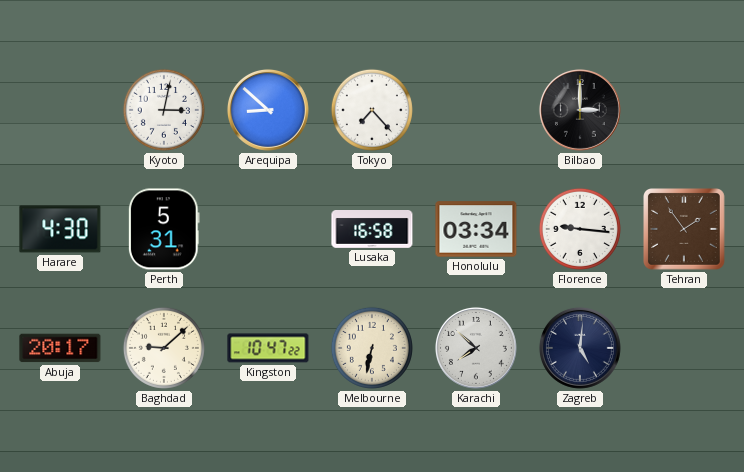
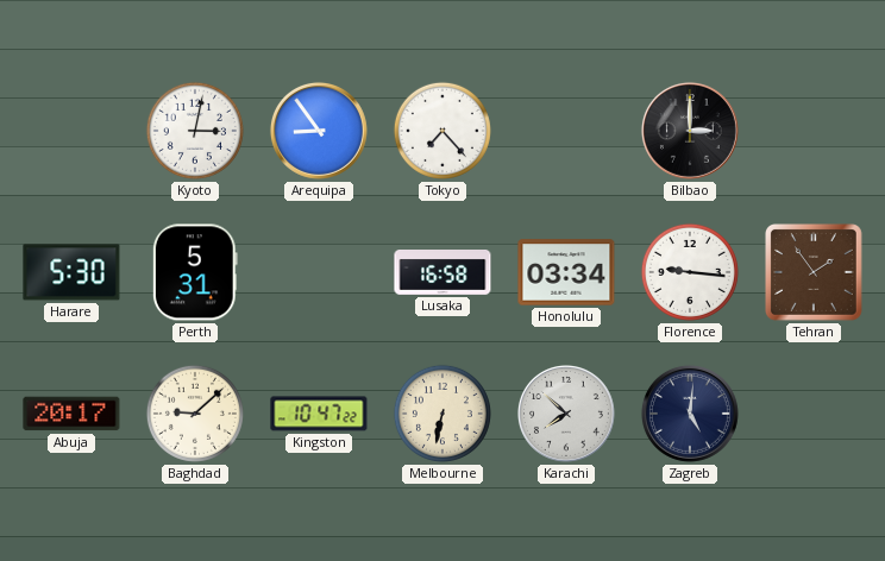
Arequipa: 8:52 -> 8:54
Harare: 4:30 -> 5:30
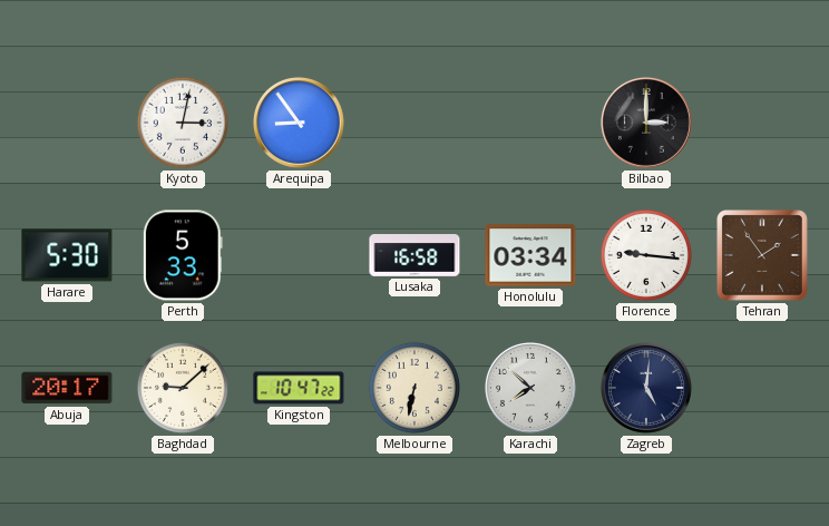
Tokyo: 7:23 -> none
Perth: 5:31 -> 5:33
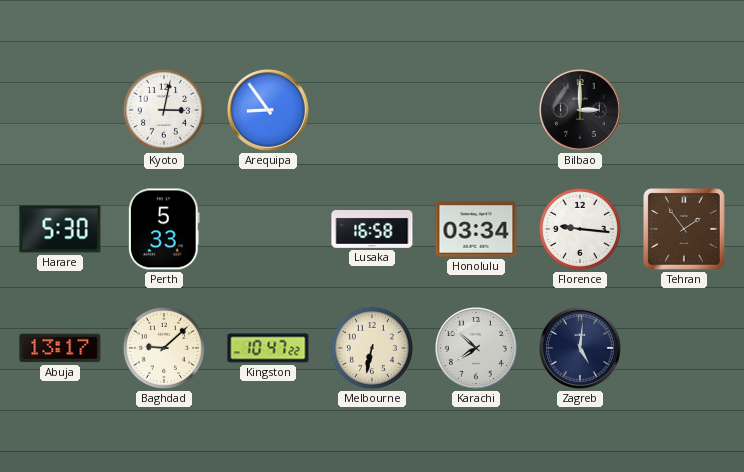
Abuja: 20:17 -> 13:17
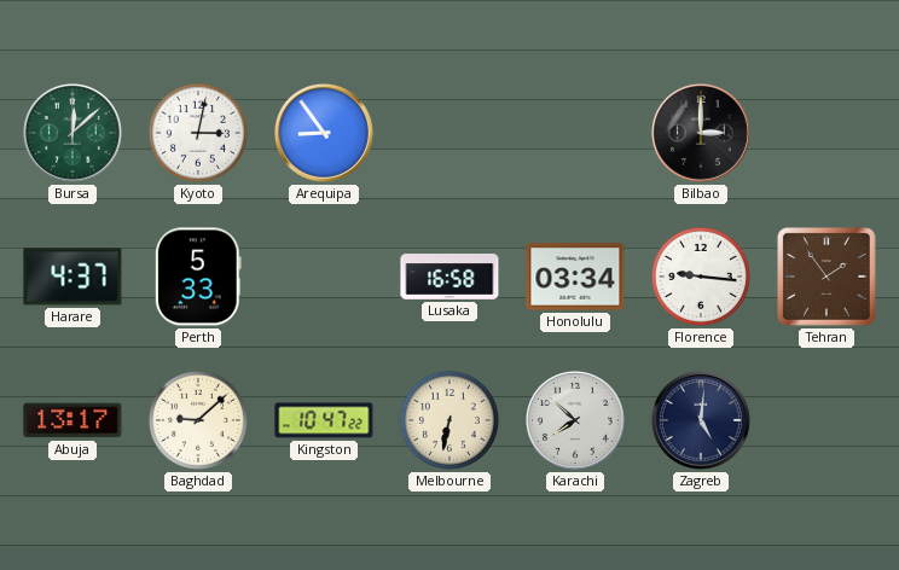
Bursa: none -> 12:08
Harare: 5:30 -> 4:37
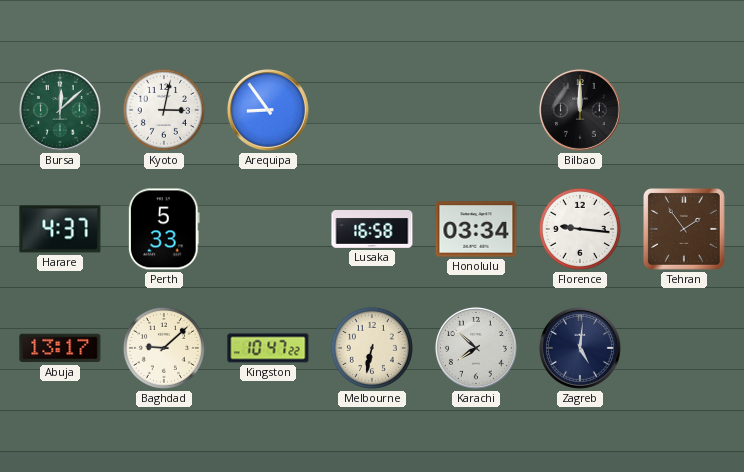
Bilbao: 3:00 -> 12:00
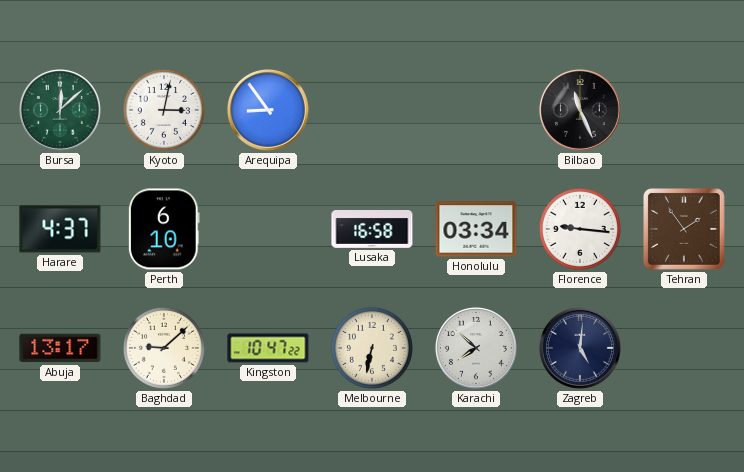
Bilbao: 12:00 -> 11:26
Perth: 5:33 -> 6:10
